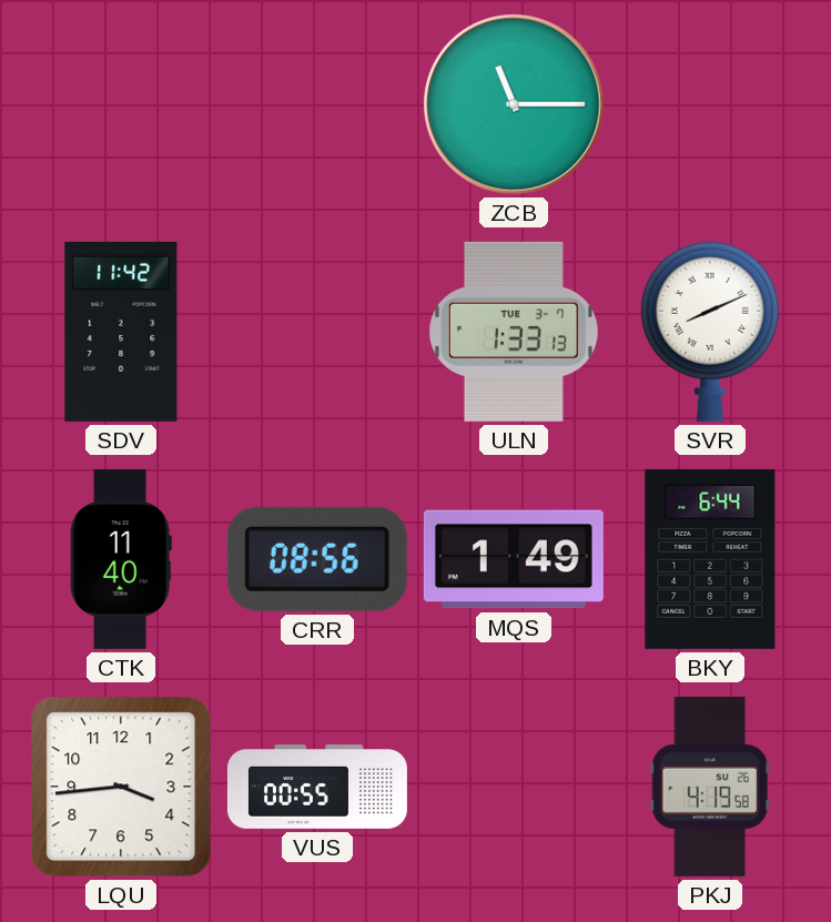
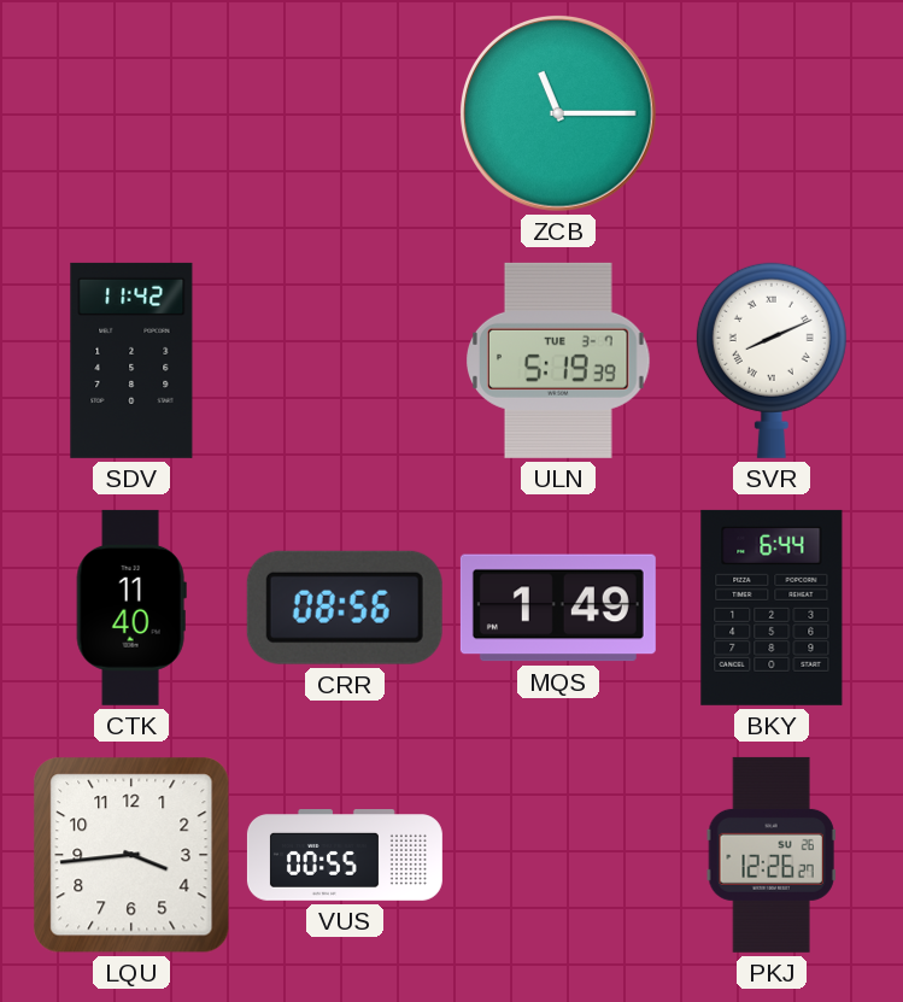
ULN: 1:33 -> 5:19
PKJ: 4:19 -> 12:26
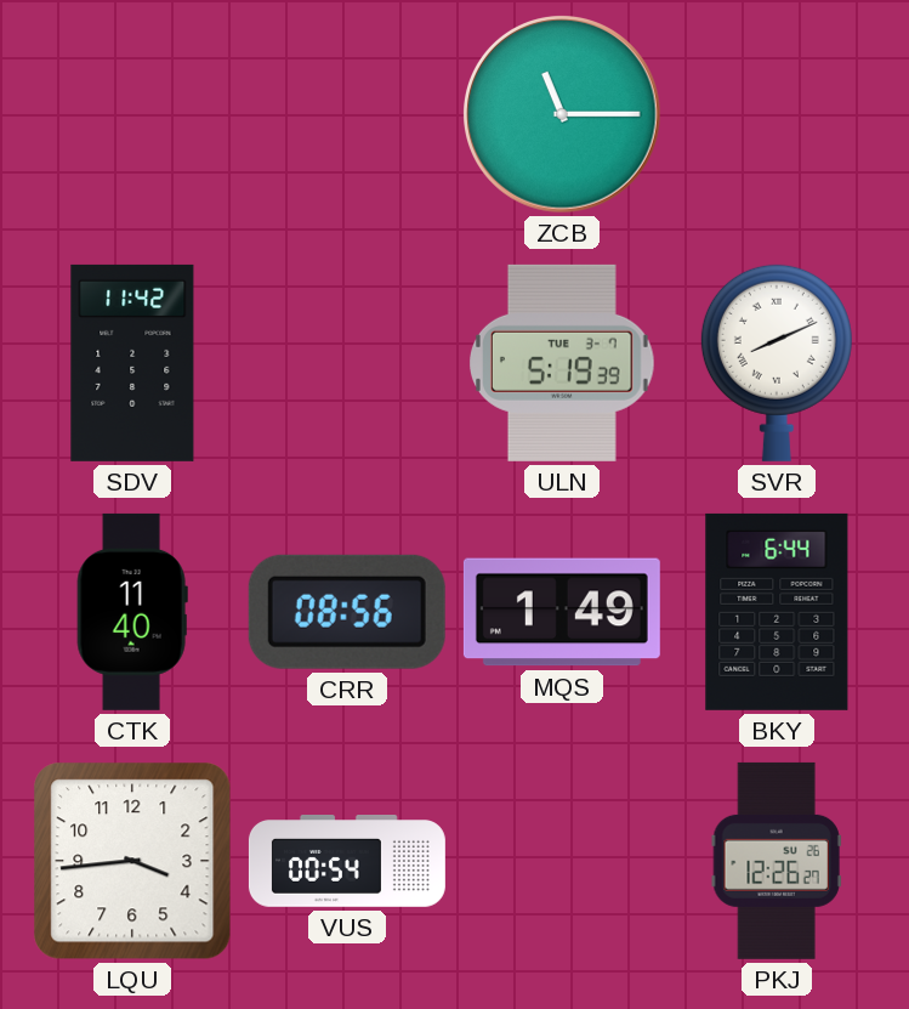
VUS: 00:55 -> 00:54
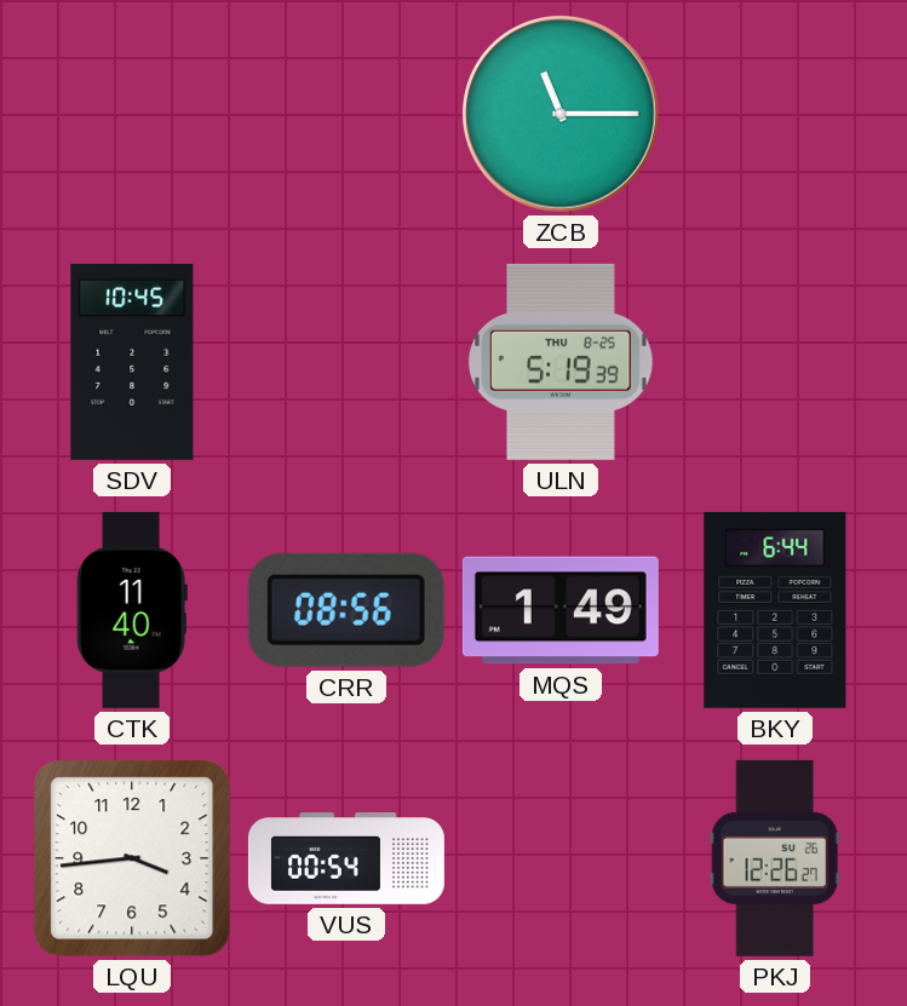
SDV: 11:42 -> 10:45
ULN date: TUE 3-7 -> THU 8-25
SVR: 8:11 -> none
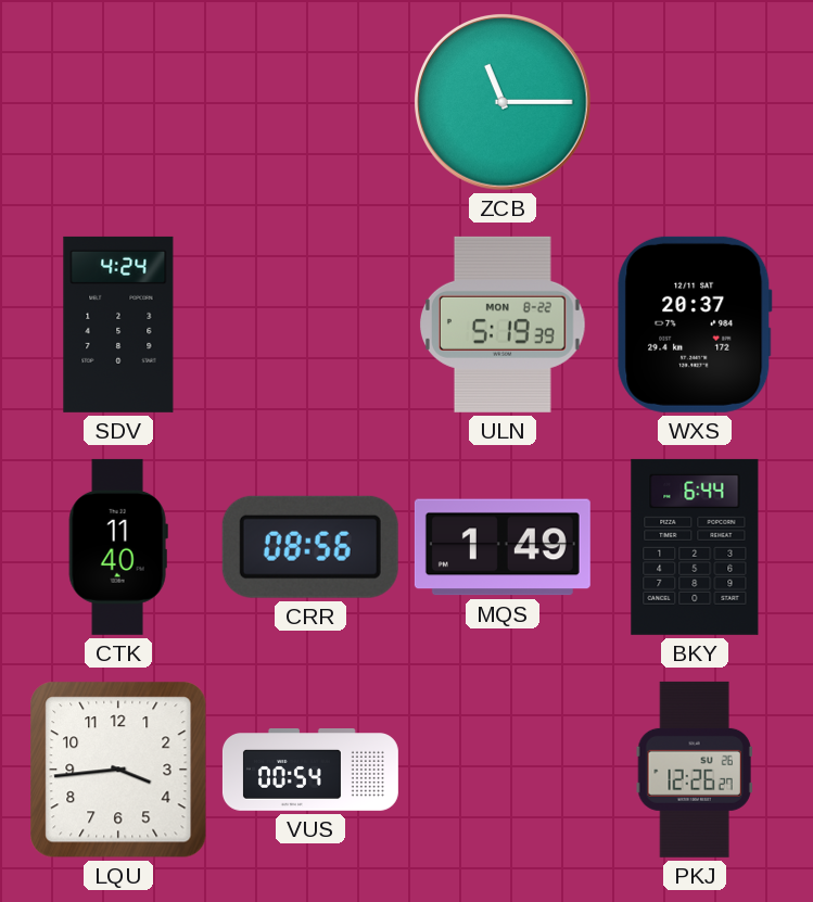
SDV: 10:45 -> 4:24
ULN date: THU 8-25 -> MON 8-22
WXS: none -> 20:37
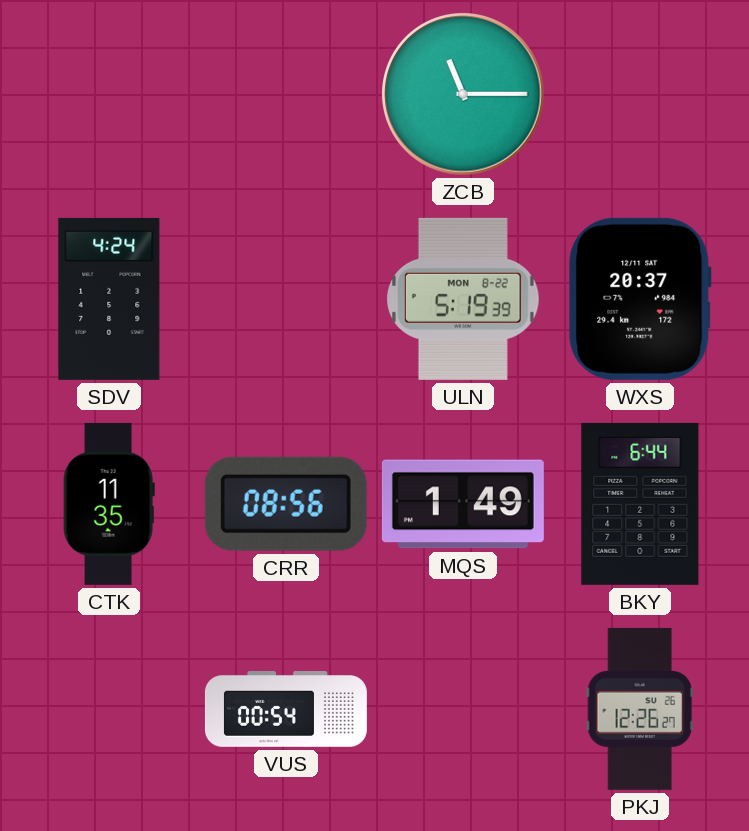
CTK: 11:40 -> 11:35
LQU: 3:44 -> none
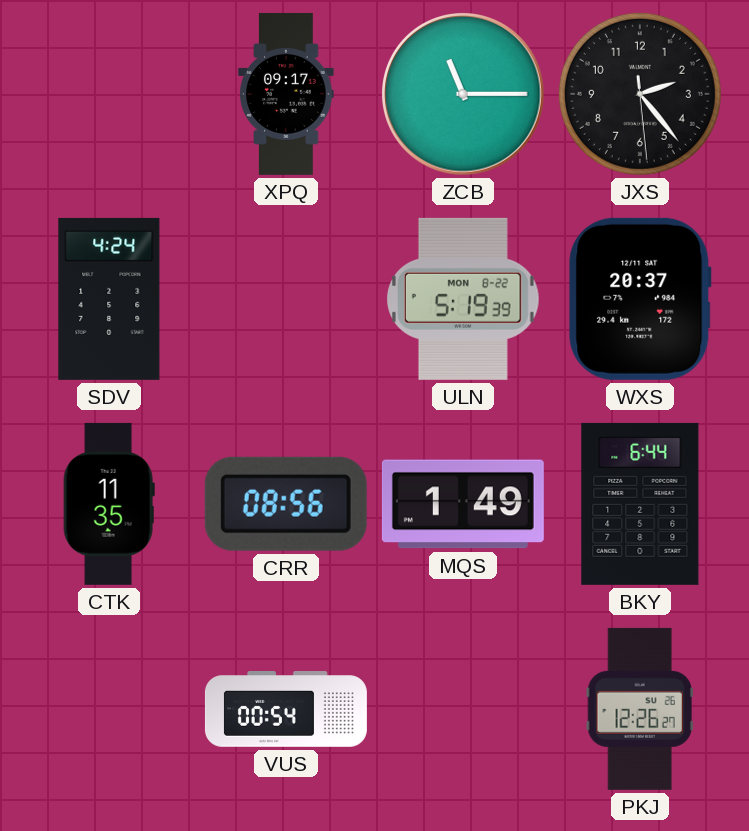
XPQ: none -> 09:17
JXS: none -> 2:23
